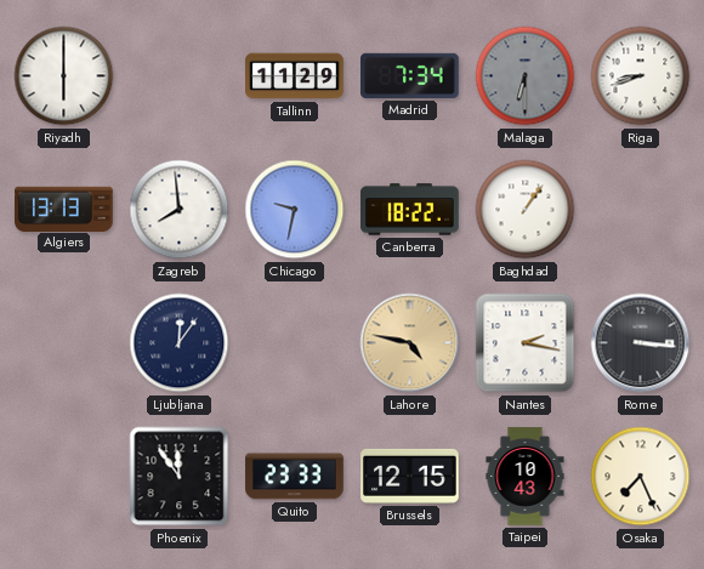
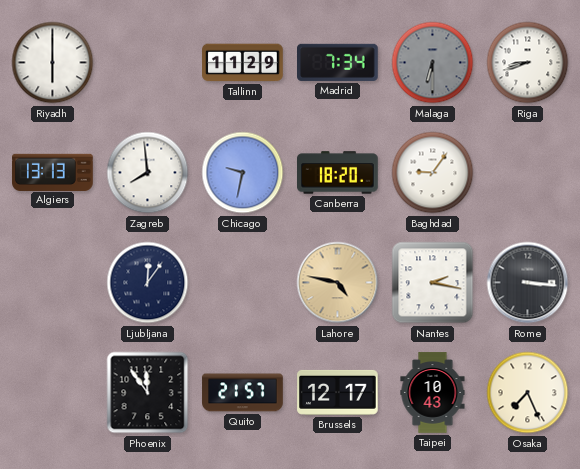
Canberra: 18:22 -> 18:20
Baghdad: 1:06 -> 9:06
Quito: 23:33 -> 21:57
Brussels: 12:15 -> 12:17
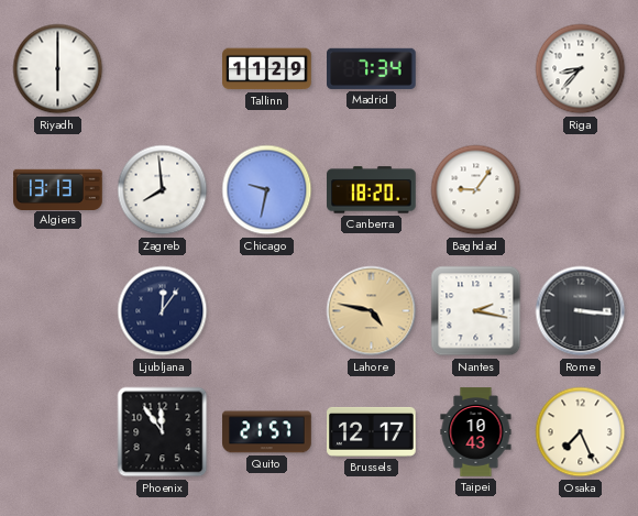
Malaga: 6:30 -> none
Riga: 8:42 -> 8:37
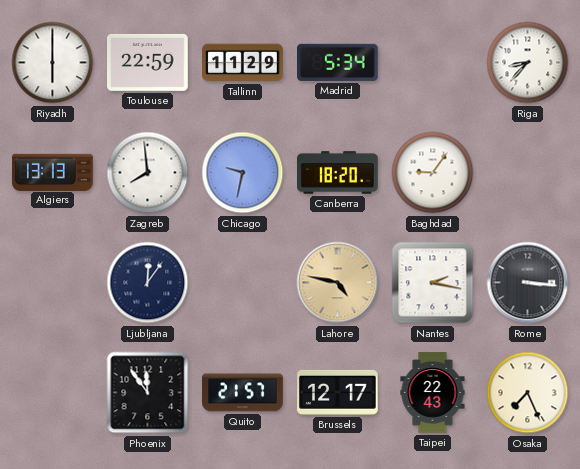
Toulouse: none -> 22:59
Madrid: 7:34 -> 5:34
Taipei: 10:43 -> 22:43
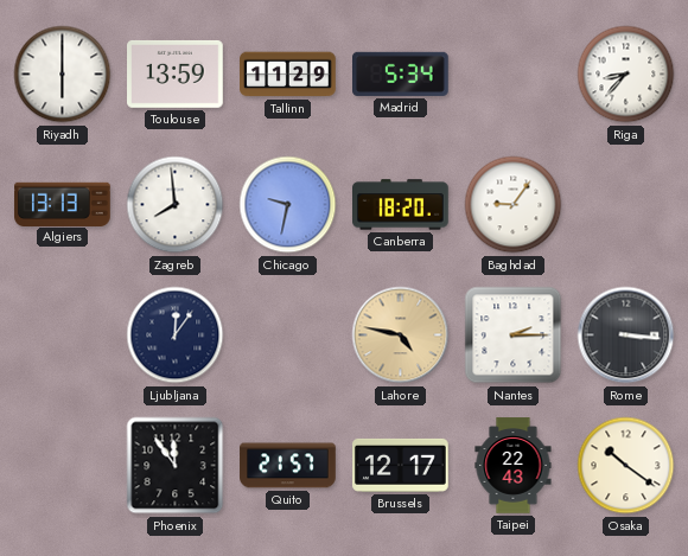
Toulouse: 22:59 -> 13:59
Nantes: 2:17 -> 2:15
Osaka: 7:26 -> 10:21
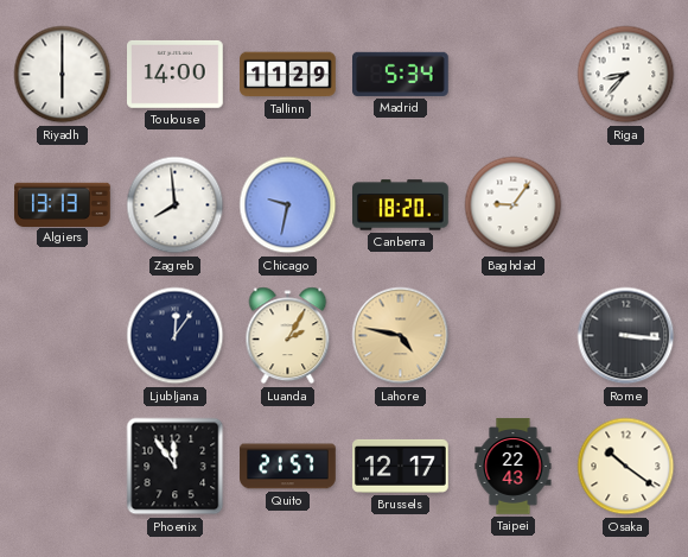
Toulouse: 13:59 -> 14:00
Luanda: none -> 2:05
Nantes: 2:15 -> none
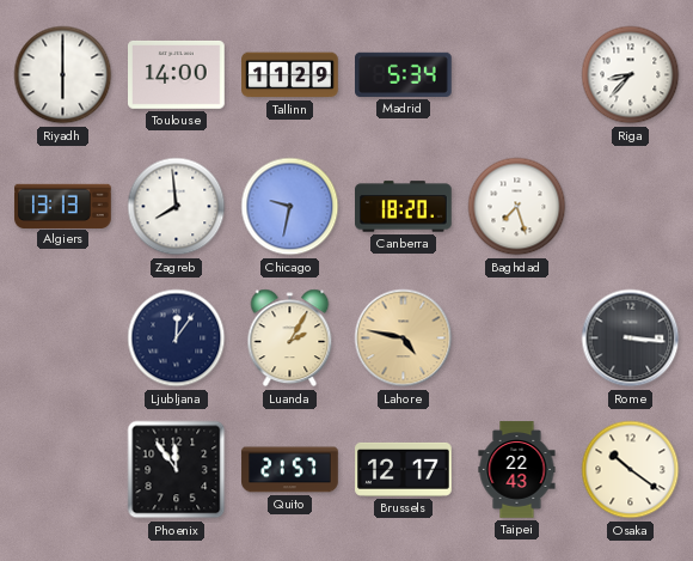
Baghdad: 9:06 -> 7:27
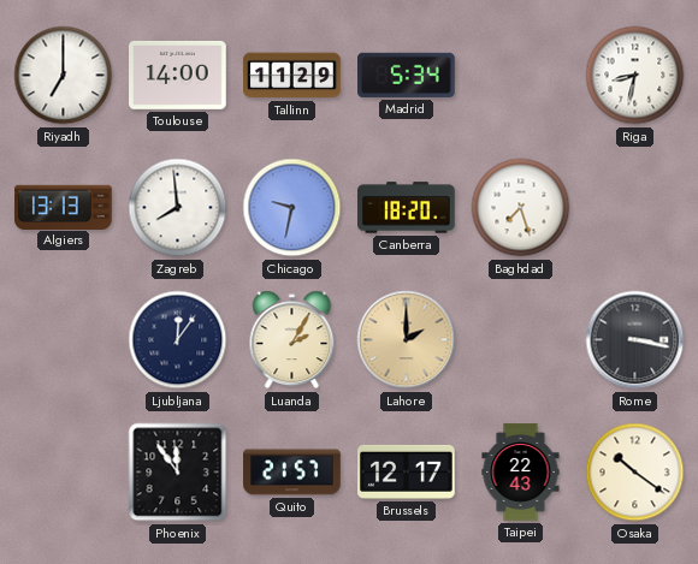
Riyadh: 6:00 -> 7:00
Riga: 8:37 -> 8:32
Lahore: 4:47 -> 2:00
Rome: 3:16 -> 3:17
